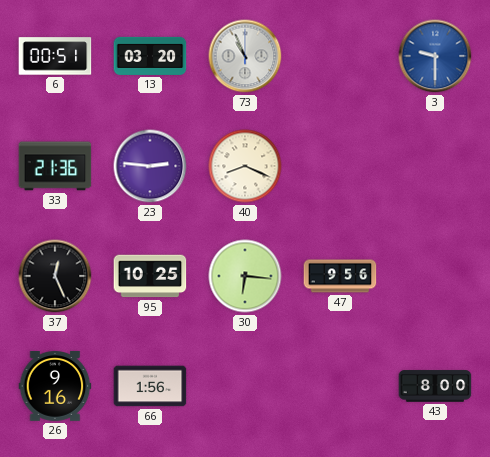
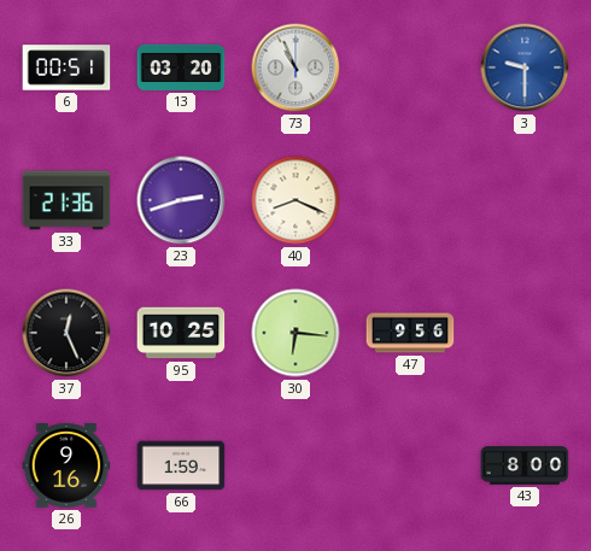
23: 2:46 -> 2:42
66: 1:56 -> 1:59
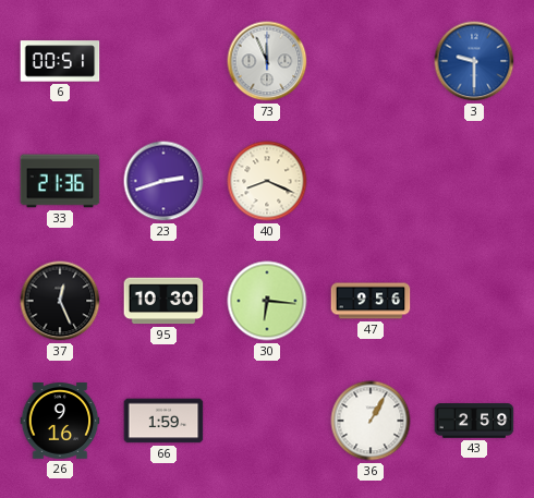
13: 03:20 -> none
73: 10:56 -> 11:56
95: 10:25 -> 10:30
36: none -> 1:05
43: 8:00 -> 2:59
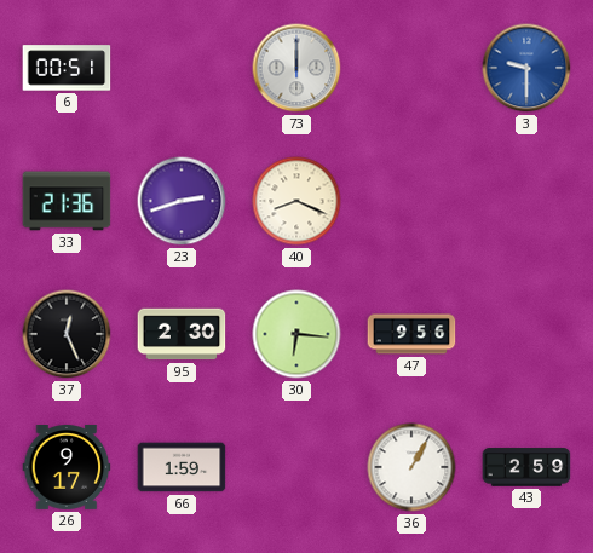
73: 11:56 -> 12:00
95: 10:30 -> 2:30
26: 9:16 -> 9:17
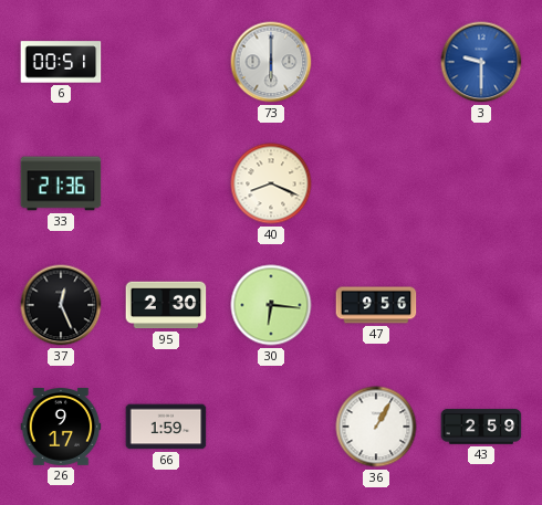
73: 12:00 -> 6:00
23: 2:42 -> none
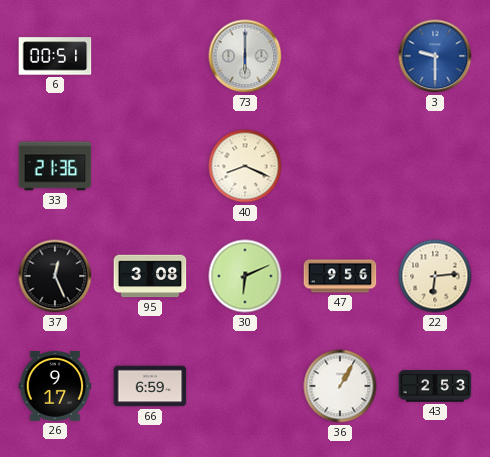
95: 2:30 -> 3:08
30: 6:16 -> 6:11
22: none -> 6:14
66: 1:59 -> 6:59
43: 2:59 -> 2:53
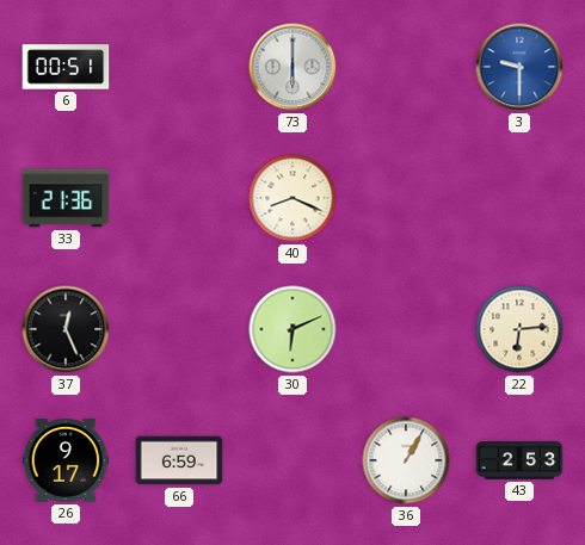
95: 3:08 -> none
47: 9:56 -> none
